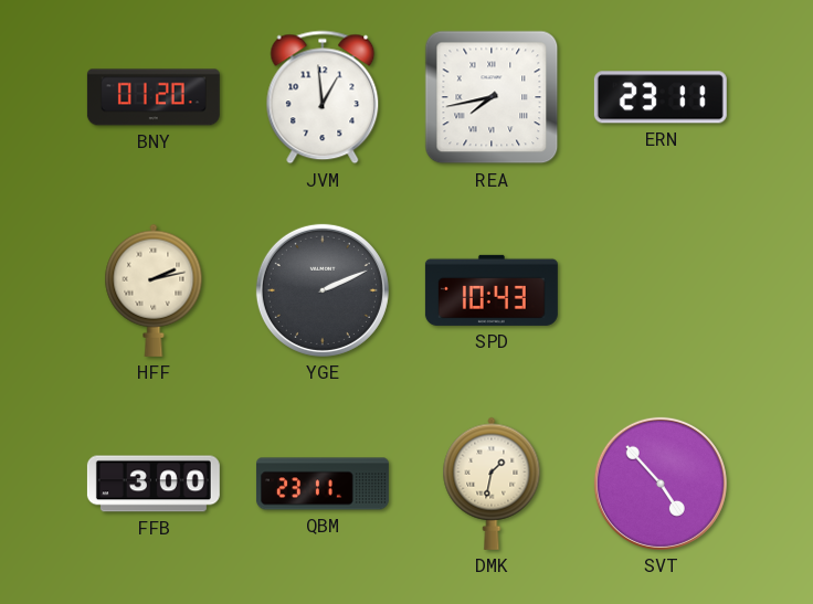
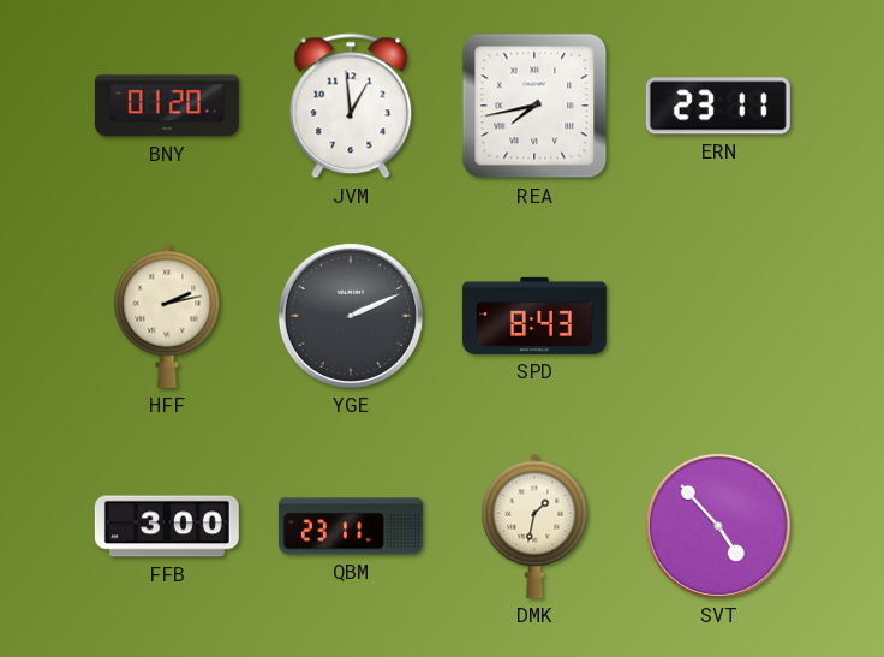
SPD: 10:43 -> 8:43
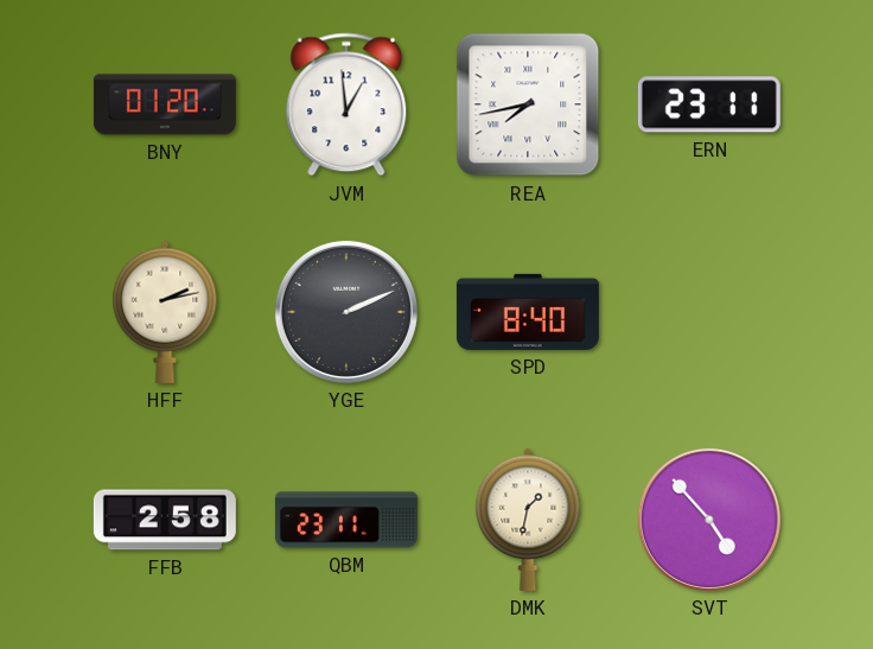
SPD: 8:43 -> 8:40
FFB: 3:00 -> 2:58
